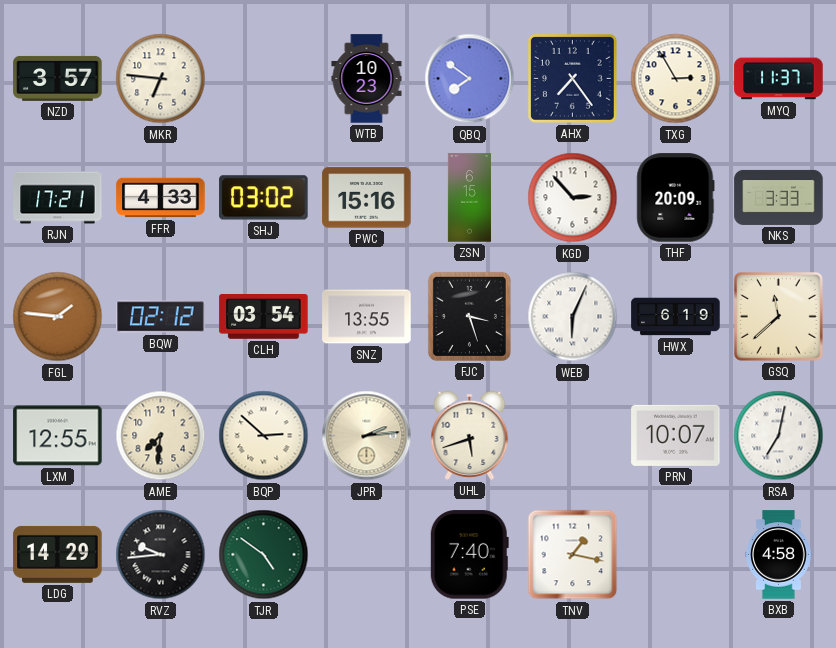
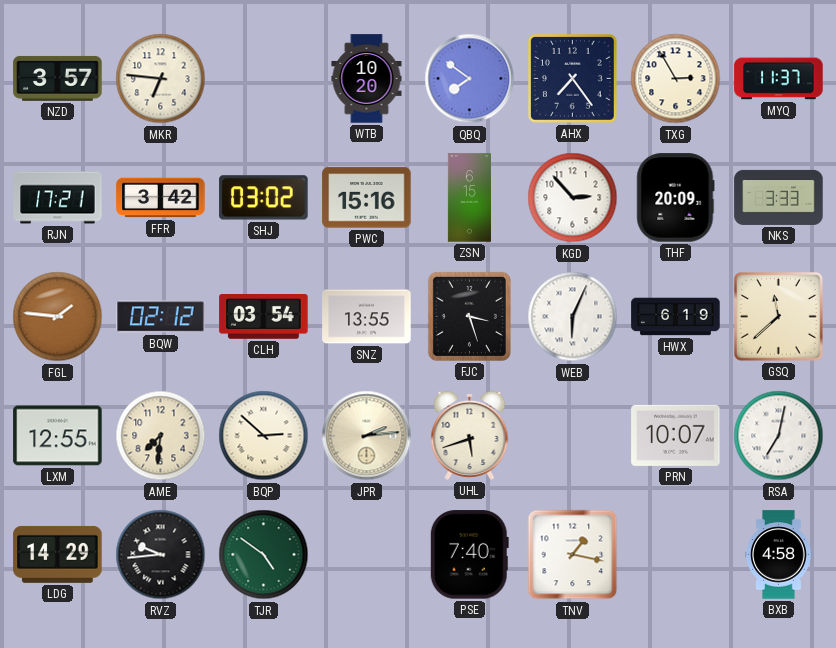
WTB: 10:23 -> 10:20
FFR: 4:33 -> 3:42
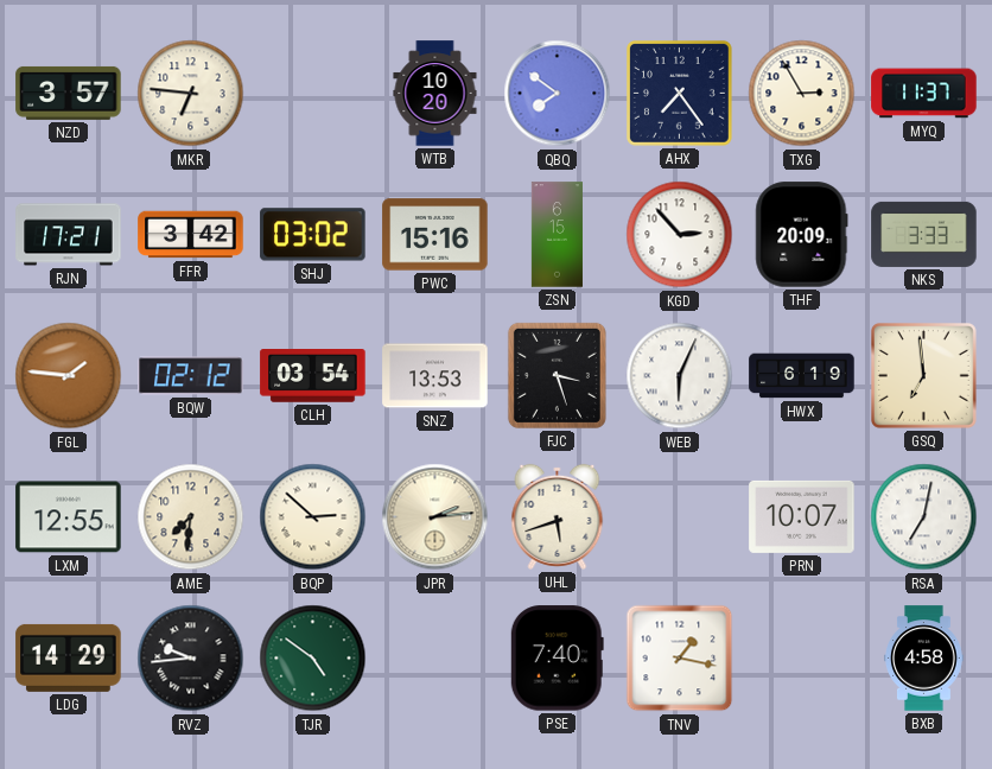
SNZ: 13:55 -> 13:53
GSQ: 11:38 -> 6:59
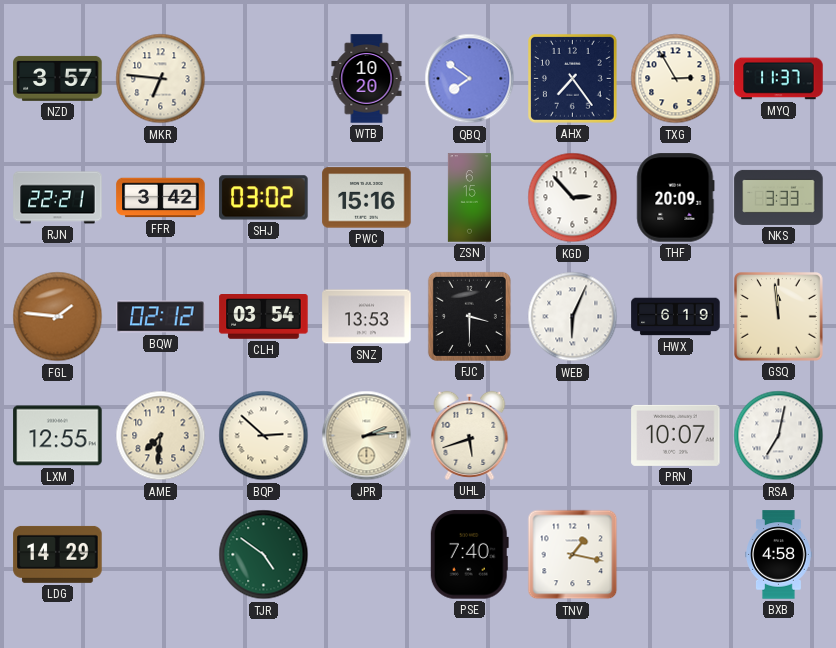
RJN: 17:21 -> 22:21
FJC: 3:27 -> 3:30
GSQ: 6:59 -> 11:59
RVZ: 9:44 -> none
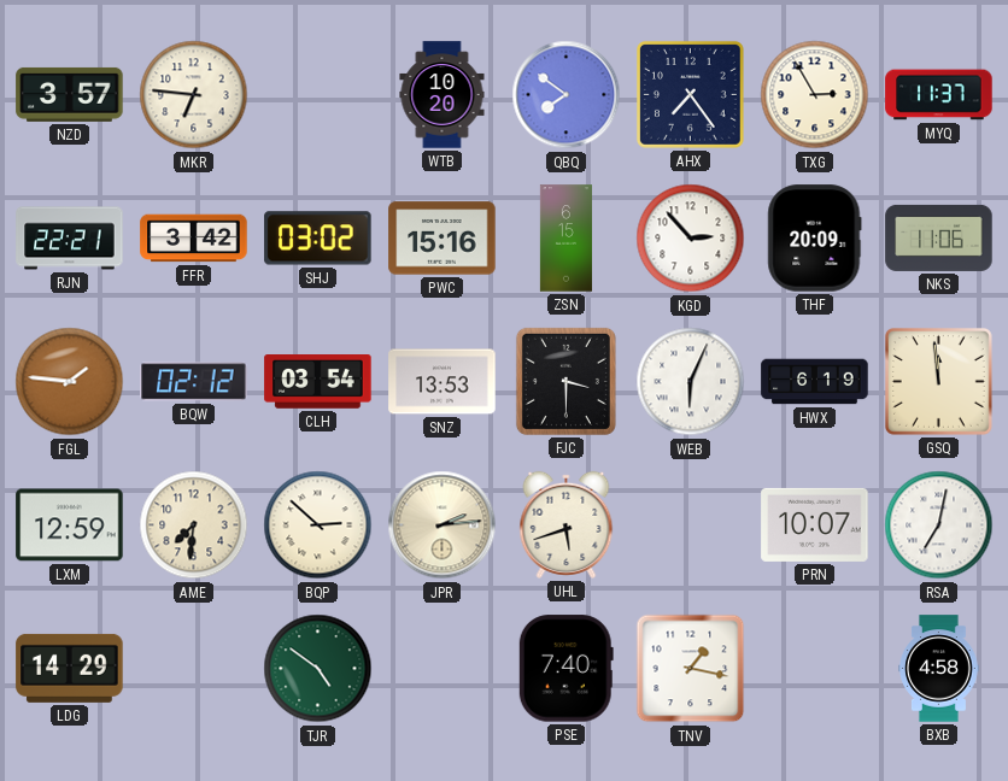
NKS: 3:33 -> 11:06
LXM: 12:55 -> 12:59
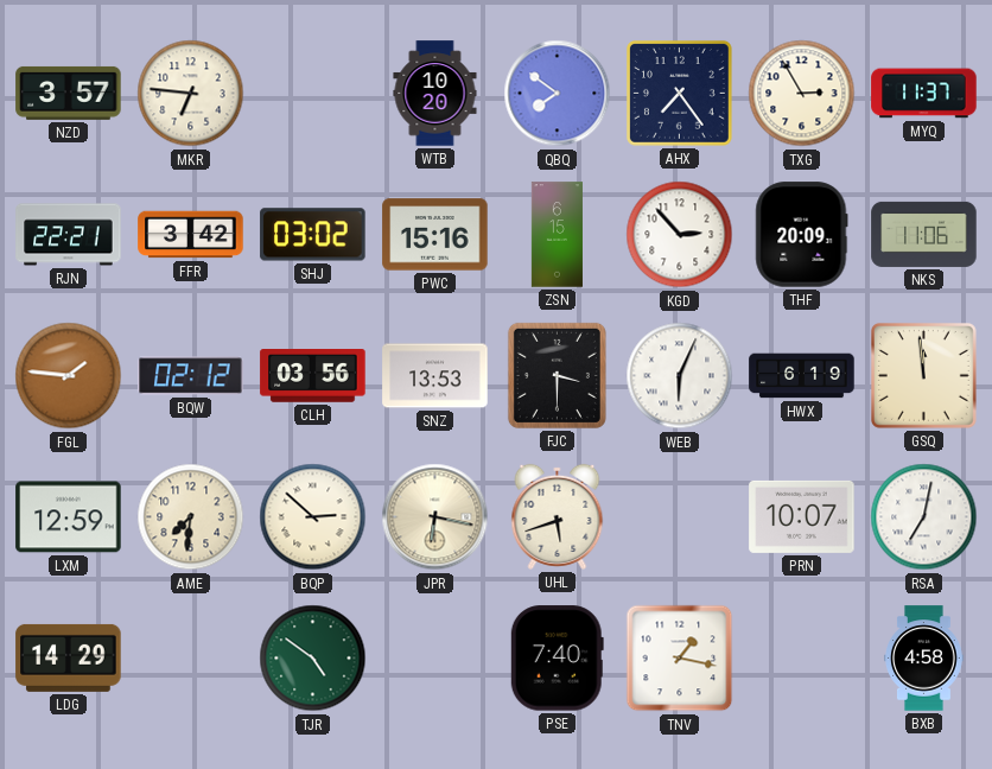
CLH: 03:54 -> 03:56
JPR: 2:14 -> 6:17
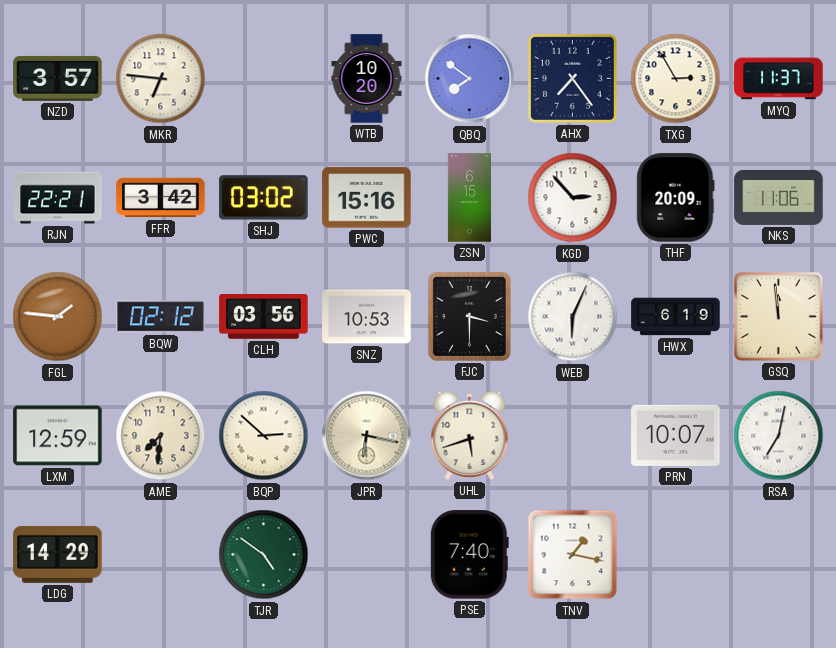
SNZ: 13:53 -> 10:53
BXB: 4:58 -> none
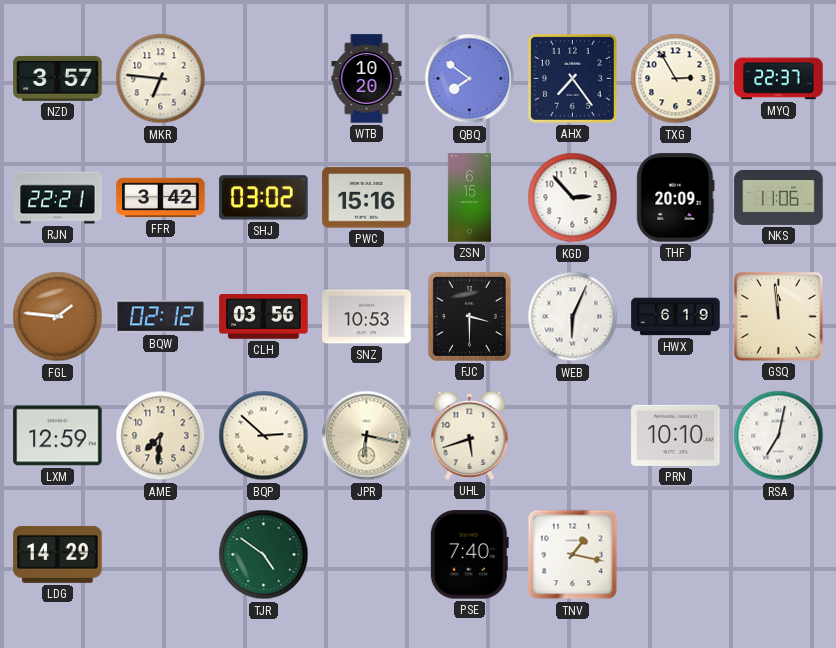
MYQ: 11:37 -> 22:37
PRN: 10:07 -> 10:10
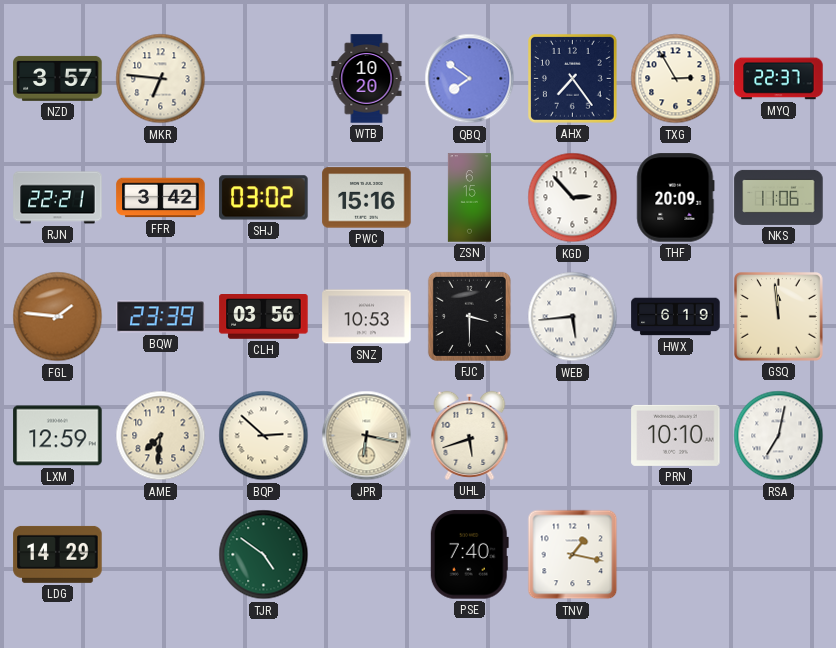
BQW: 02:12 -> 23:39
WEB: 6:04 -> 5:44
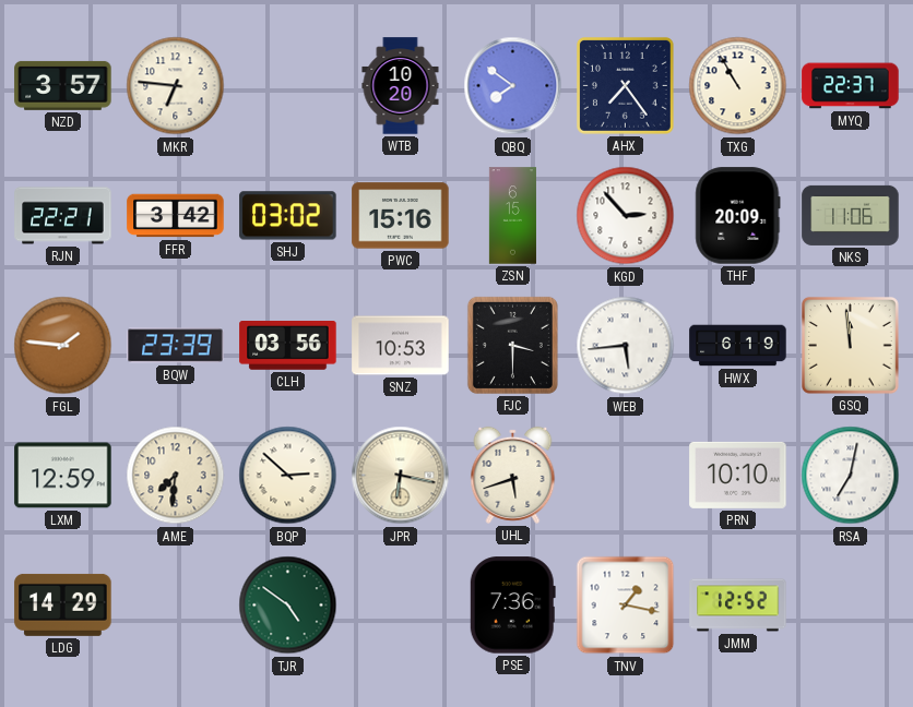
TXG: 2:55 -> 10:55
PSE: 7:40 -> 7:36
JMM: none -> 12:52
